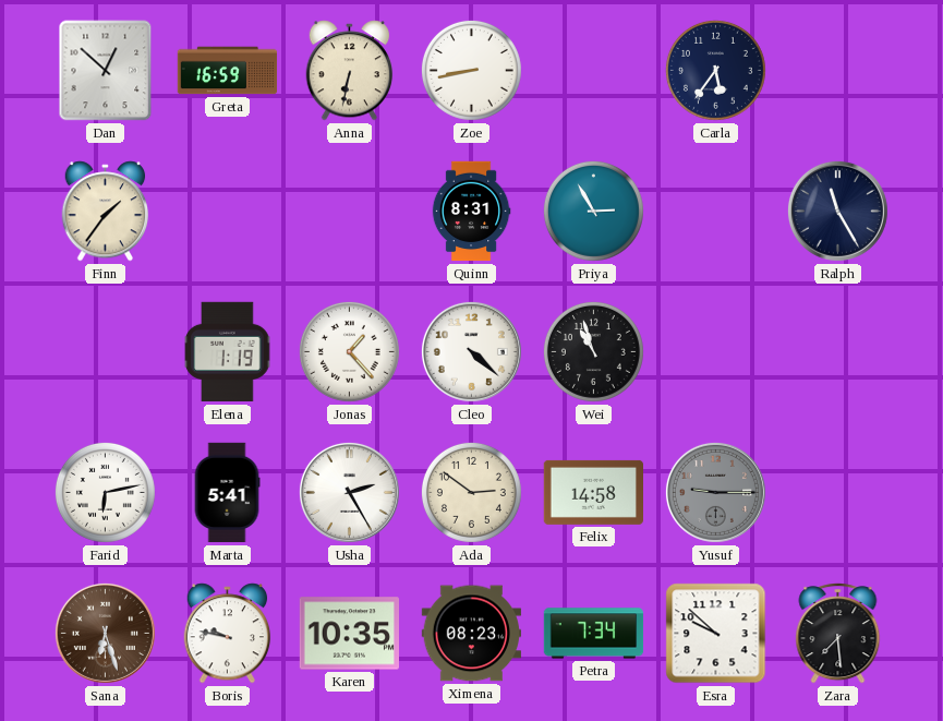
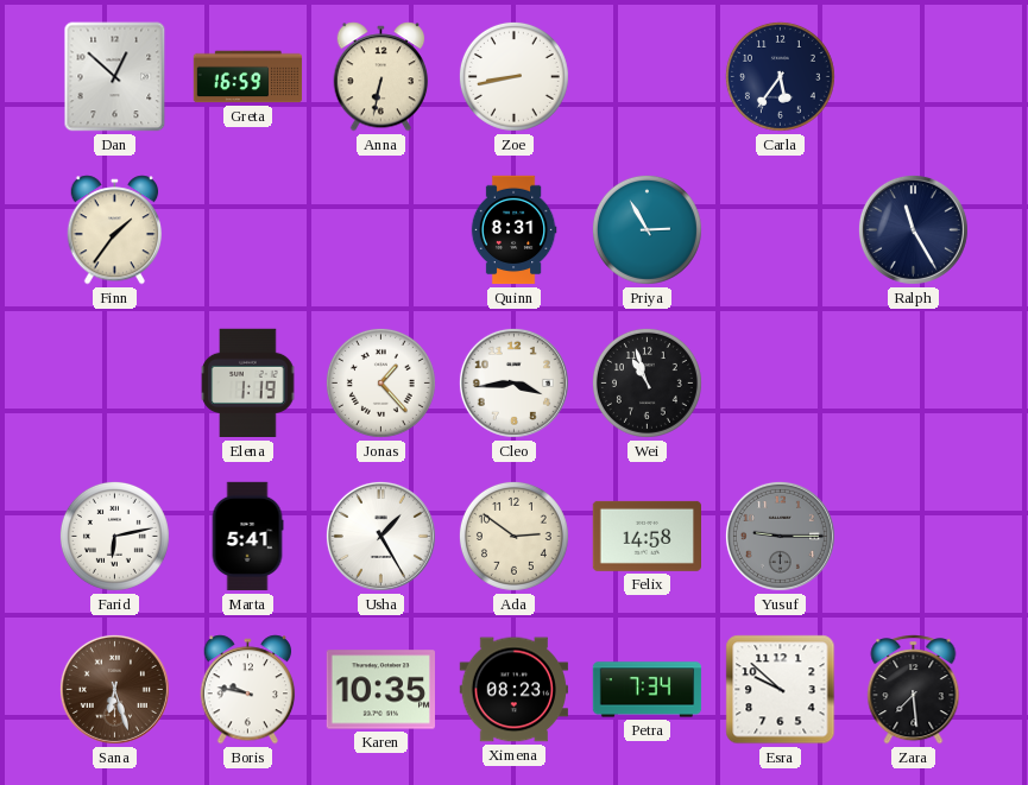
Cleo: 4:22 -> 3:44
Usha: 2:25 -> 1:25
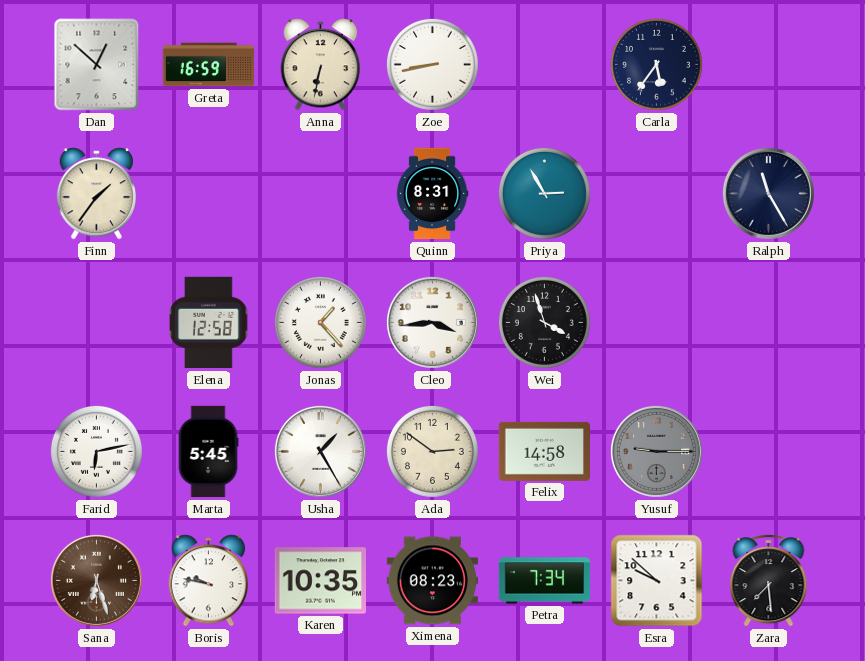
Elena: 1:19 -> 12:58
Wei: 10:57 -> 3:57
Marta: 5:41 -> 5:45
